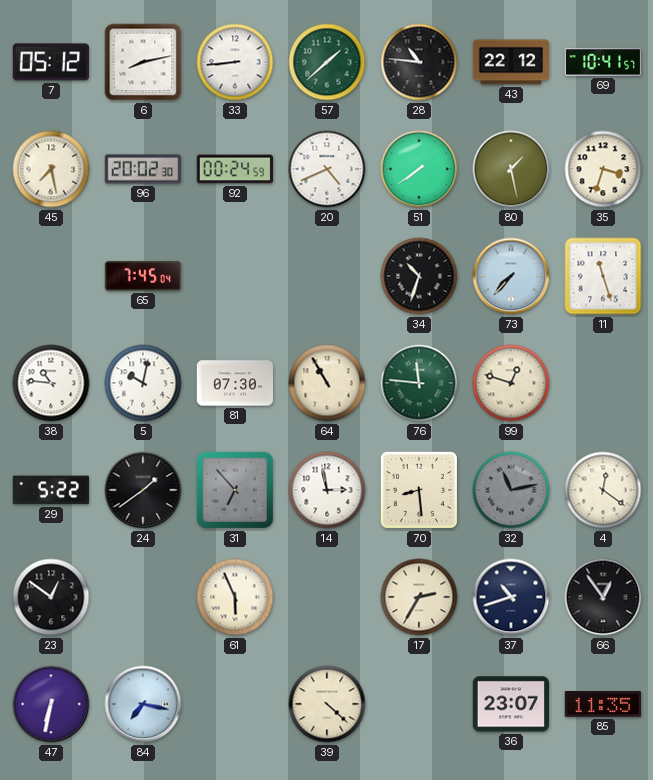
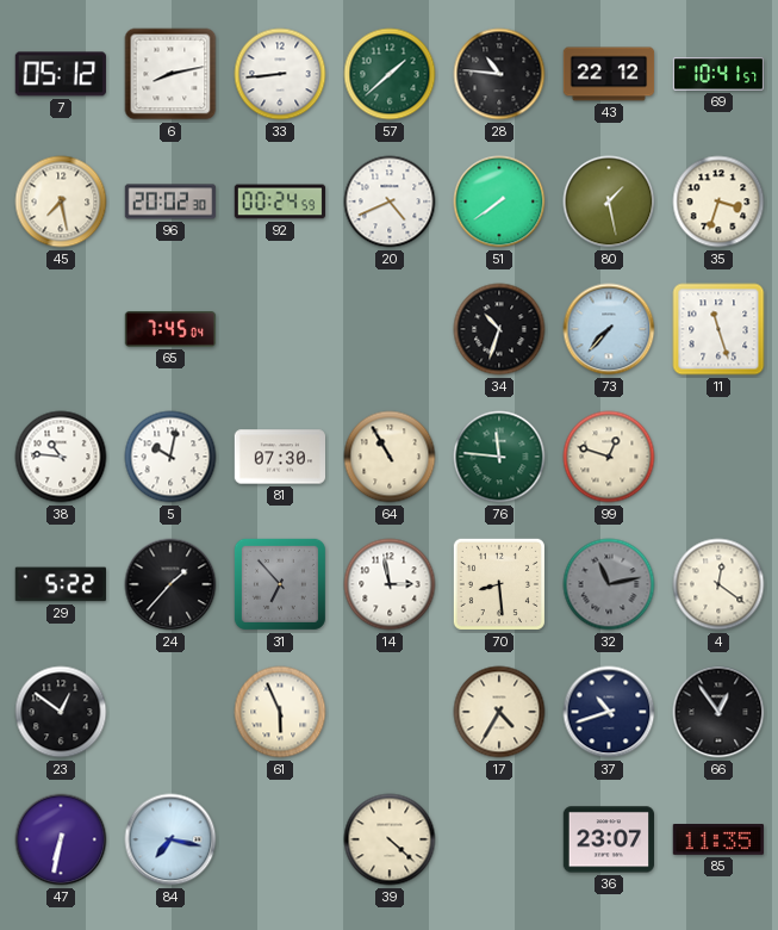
24: 1:39 -> 1:37
17: 2:35 -> 4:35
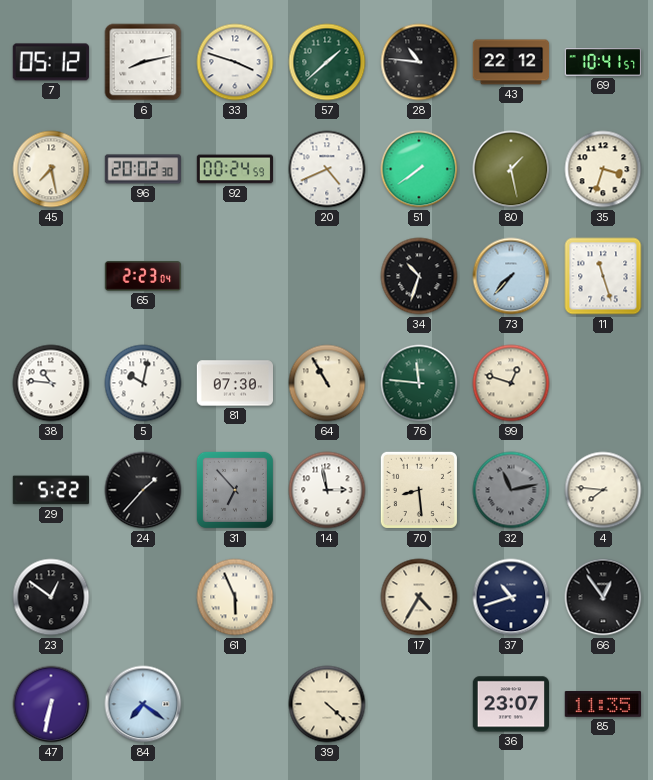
33: 8:44 -> 3:48
65: 7:45 -> 2:23
4: 12:21 -> 7:46
84: 7:17 -> 7:21
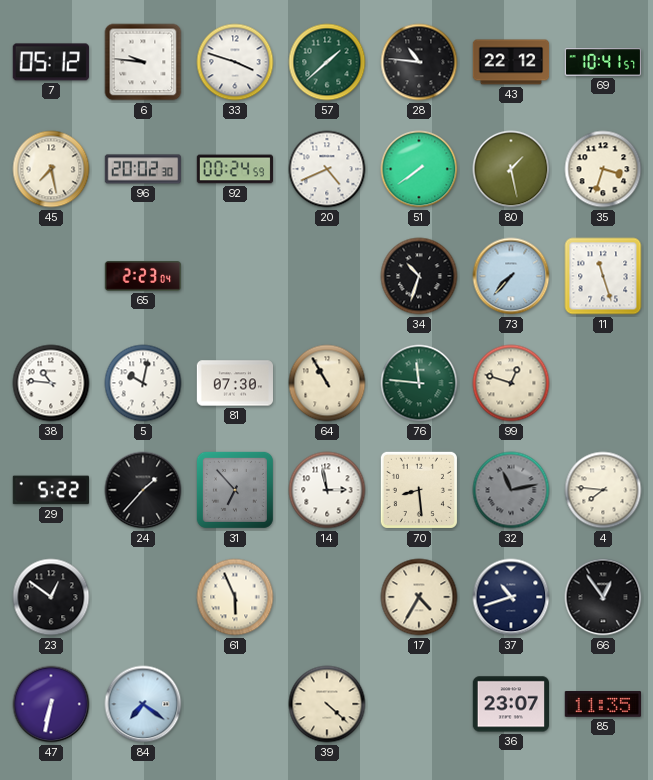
6: 8:13 -> 9:46
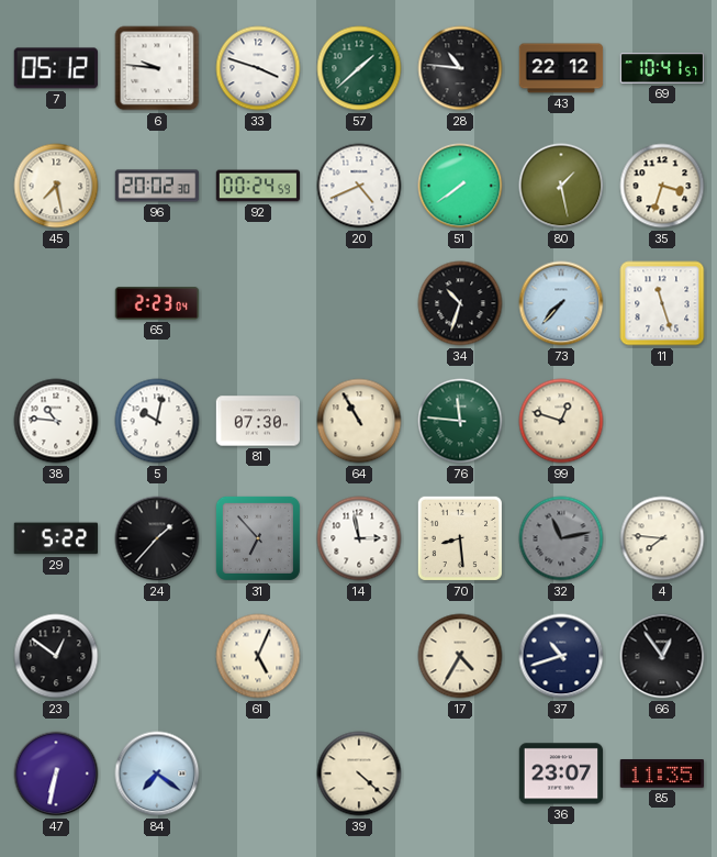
61: 5:56 -> 5:04
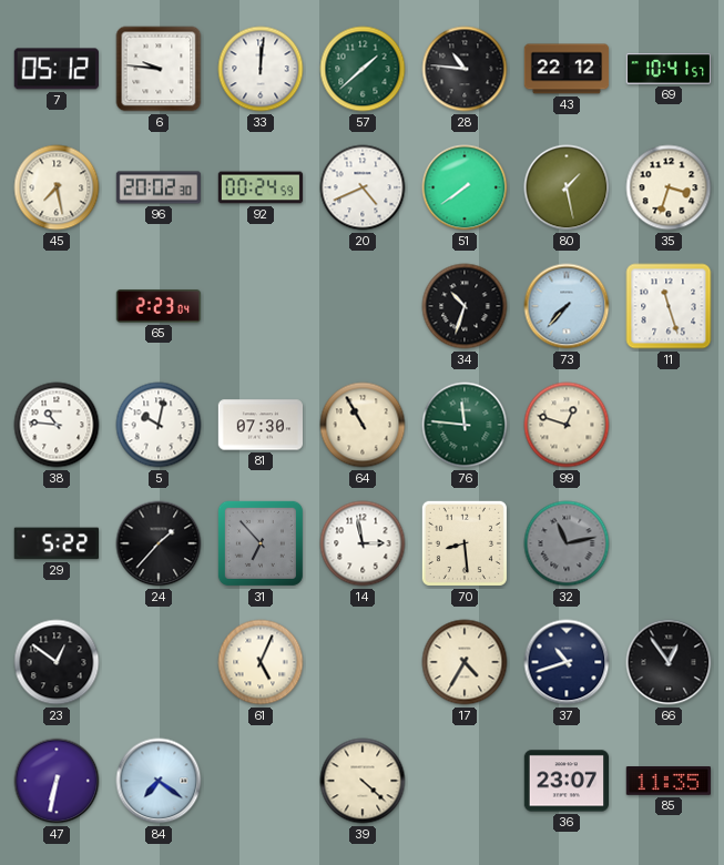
33: 3:48 -> 12:01
4: 7:46 -> none
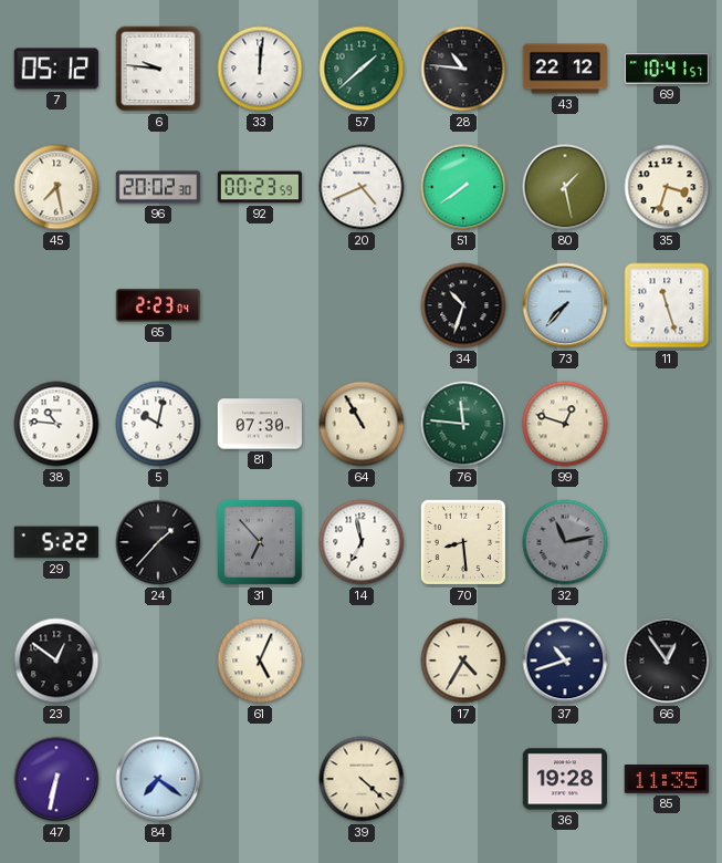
92: 00:24 -> 00:23
14: 2:58 -> 6:58
36: 23:07 -> 19:28
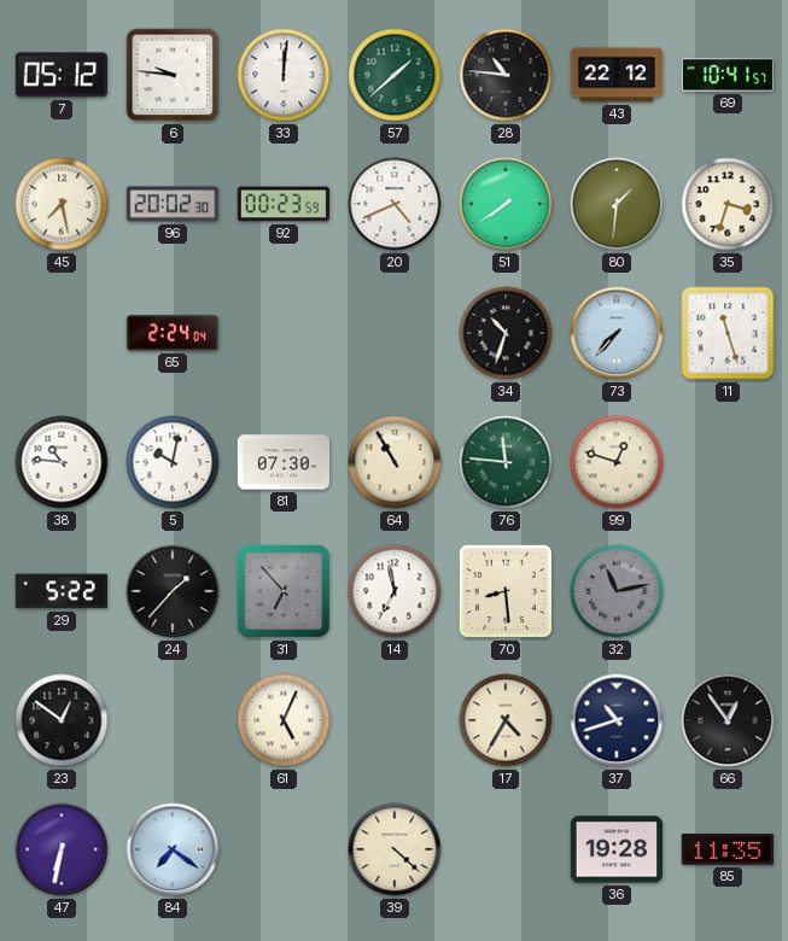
80: 1:28 -> 1:31
65: 2:23 -> 2:24
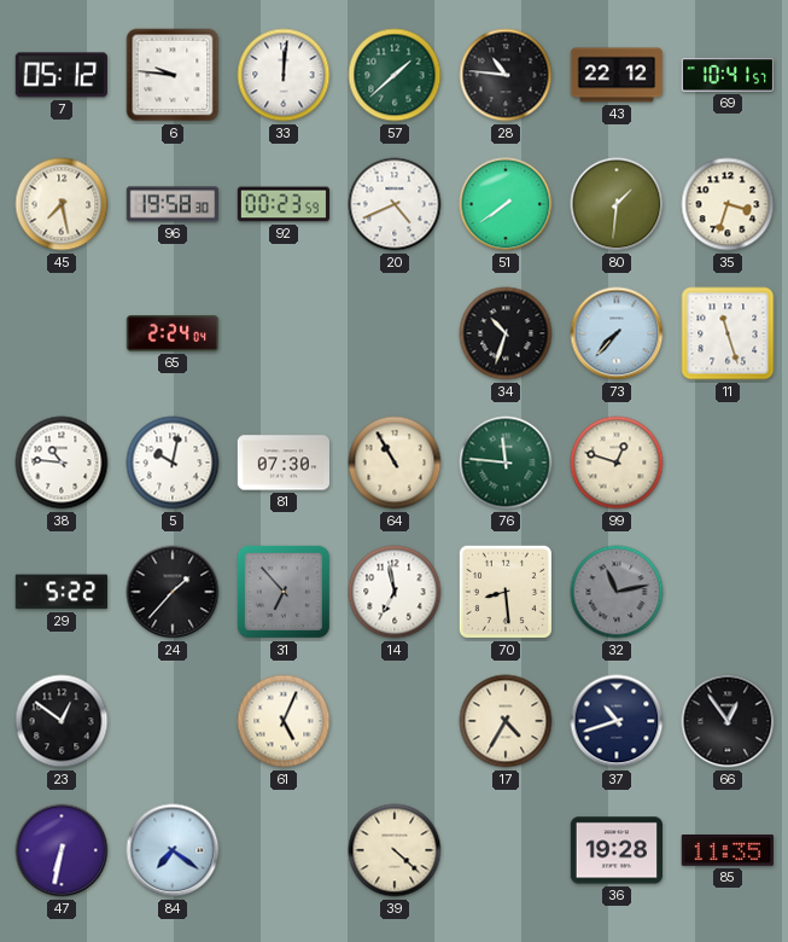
96: 20:02 -> 19:58
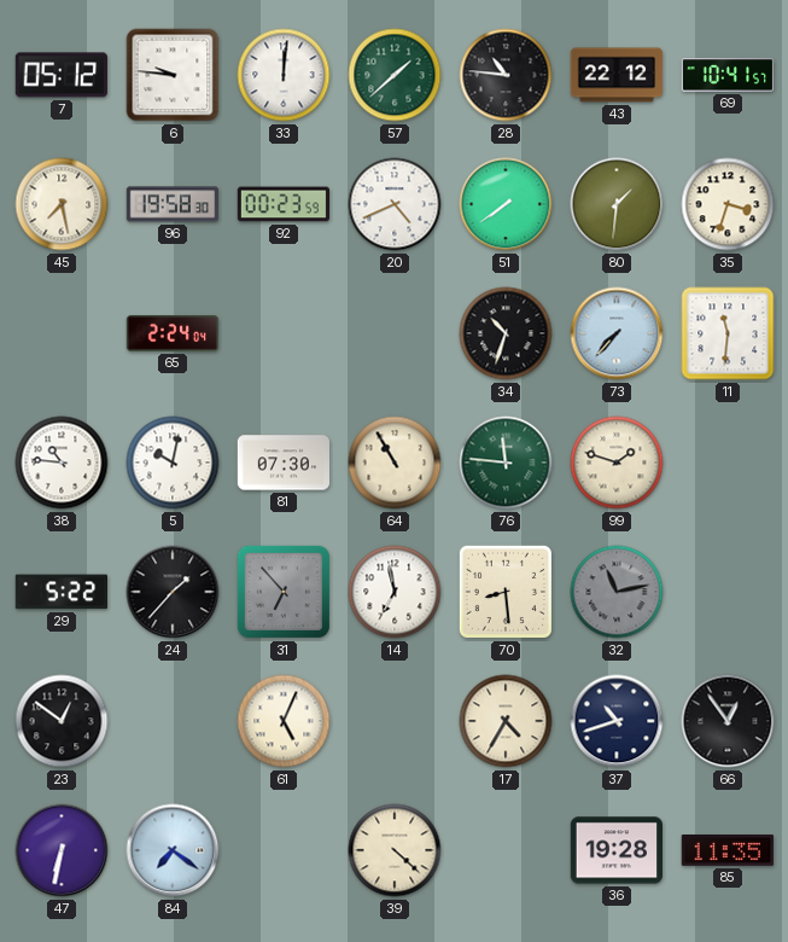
11: 11:27 -> 11:31
99: 12:48 -> 1:48
